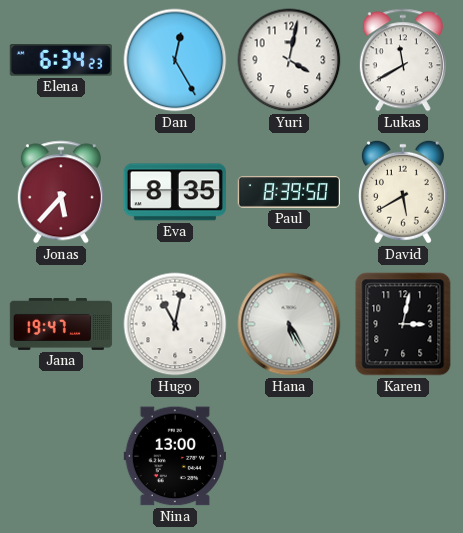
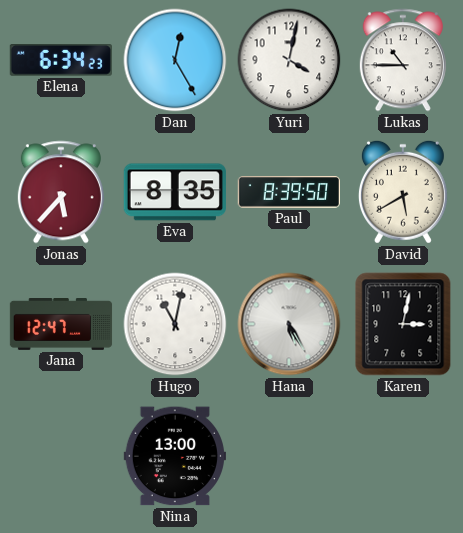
Lukas: 11:40 -> 10:45
Jana: 19:47 -> 12:47
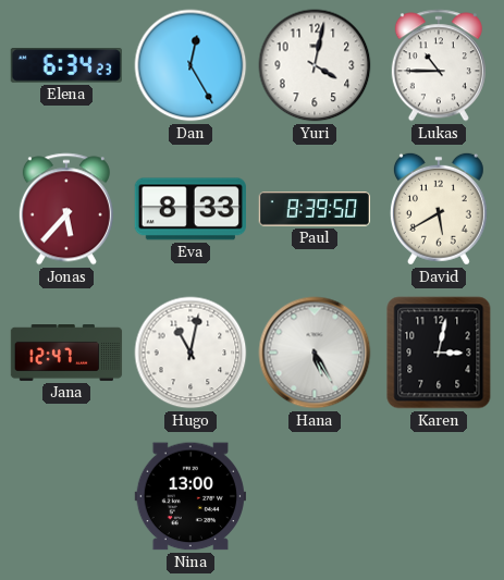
Eva: 8:35 -> 8:33
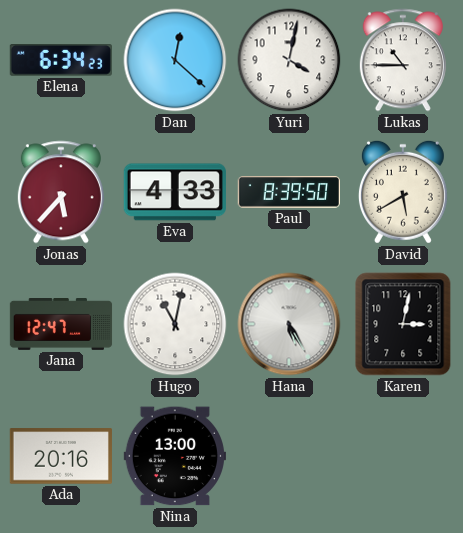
Dan: 12:25 -> 12:22
Eva: 8:33 -> 4:33
Ada: none -> 20:16
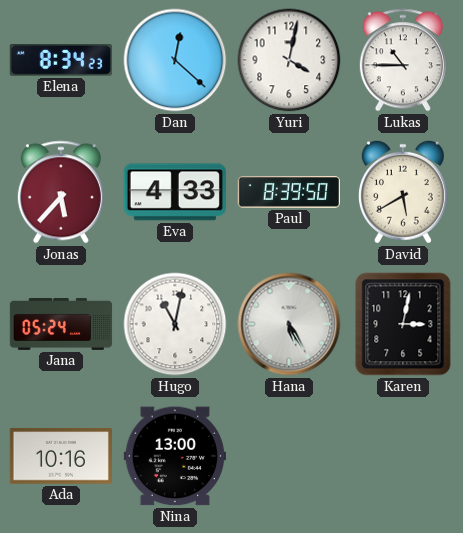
Elena: 6:34 -> 8:34
Jana: 12:47 -> 05:24
Ada: 20:16 -> 10:16
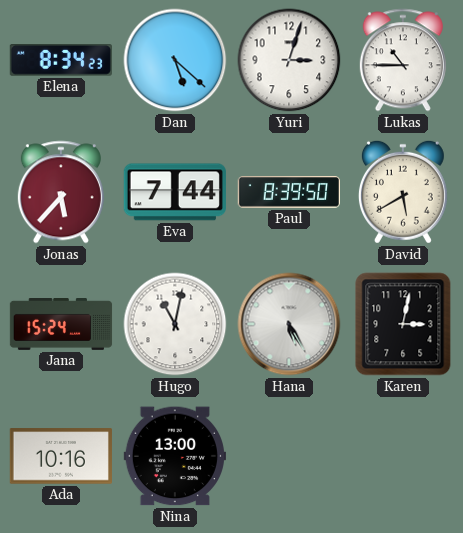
Dan: 12:22 -> 5:22
Yuri: 4:02 -> 3:03
Eva: 4:33 -> 7:44
Jana: 05:24 -> 15:24
